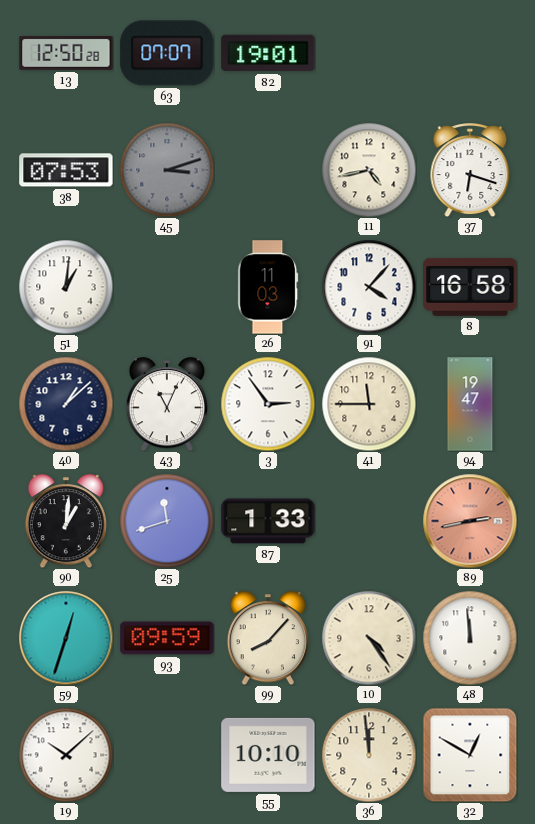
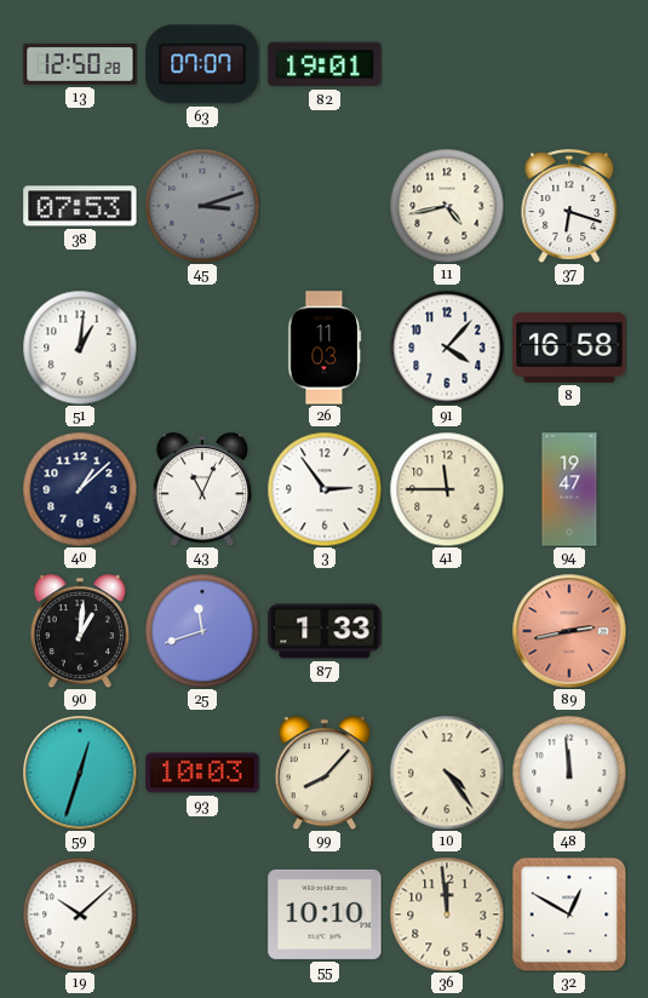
93: 09:59 -> 10:03
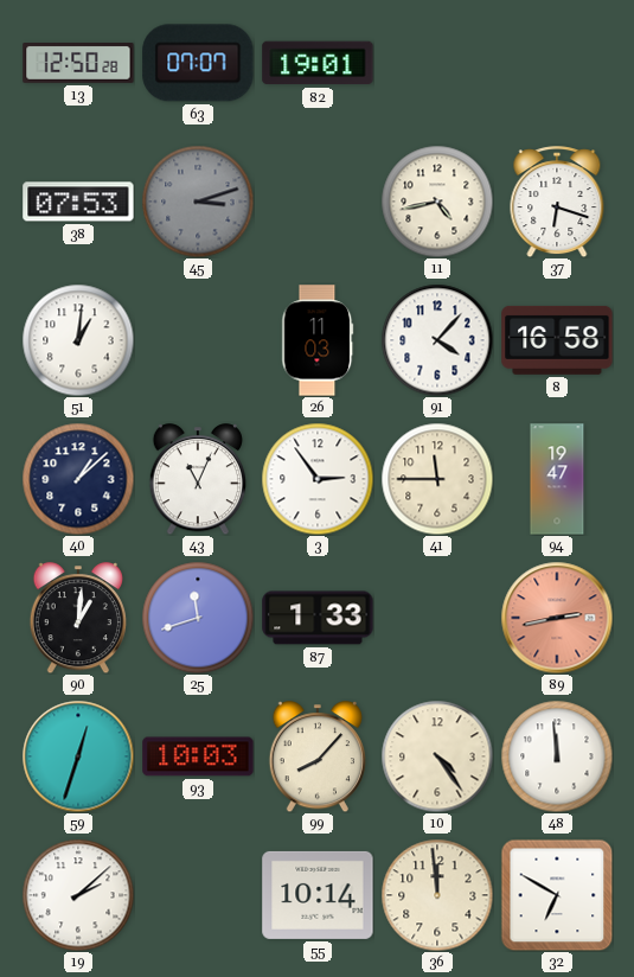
19: 10:08 -> 2:08
55: 10:10 -> 10:14
32: 12:50 -> 6:50
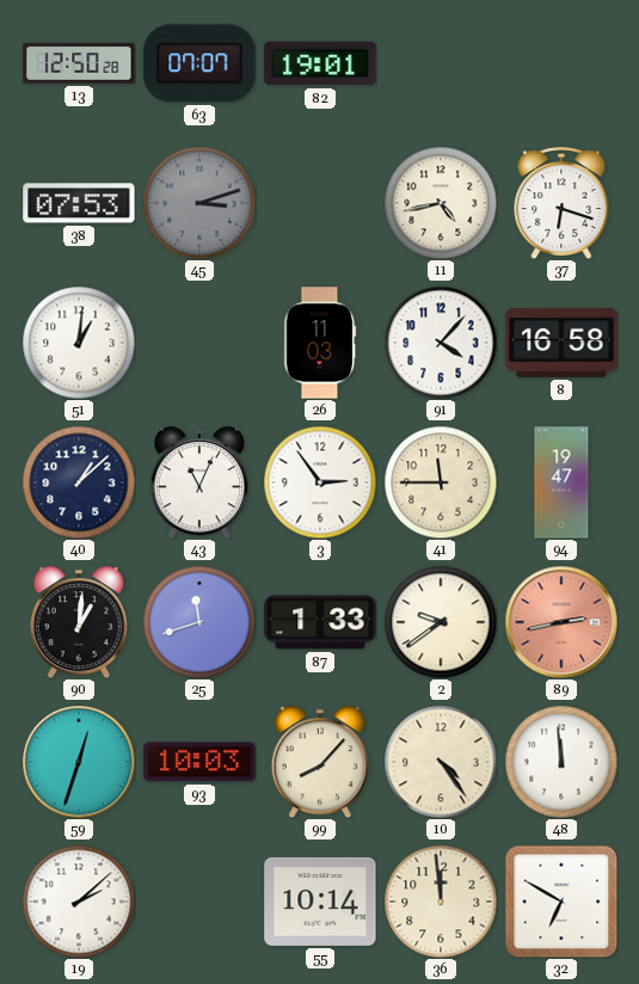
2: none -> 9:39
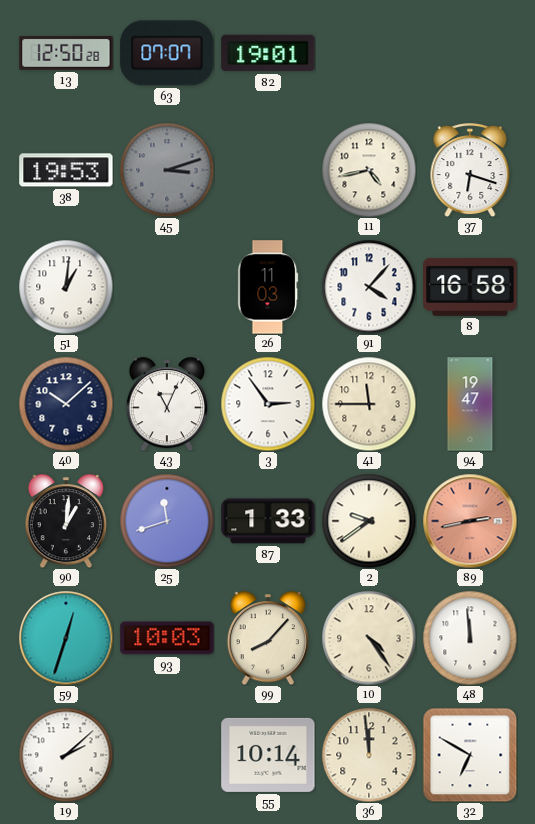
38: 07:53 -> 19:53
40: 1:08 -> 10:08
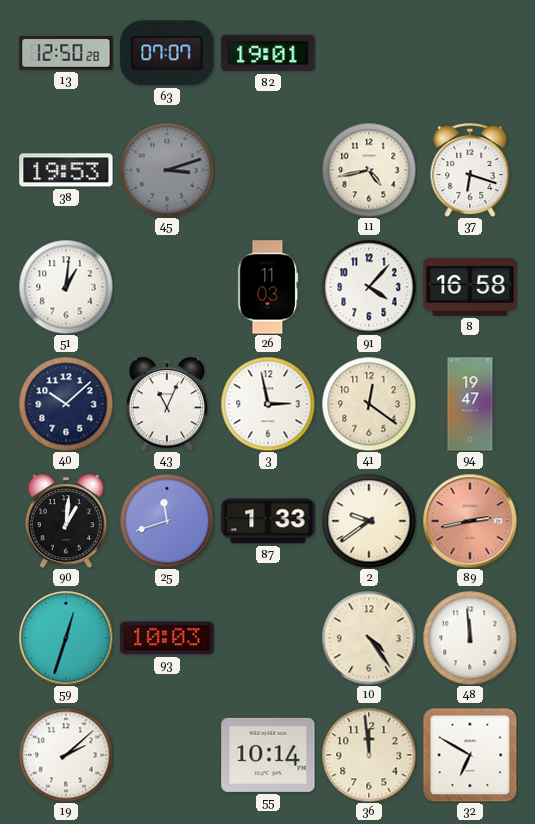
3: 2:54 -> 2:58
41: 11:45 -> 12:21
99: 8:07 -> none
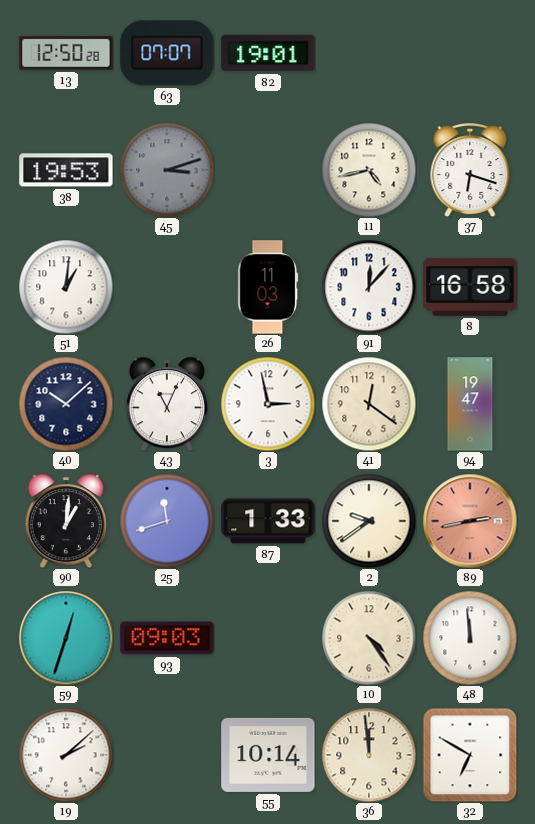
91: 4:07 -> 12:07
93: 10:03 -> 09:03
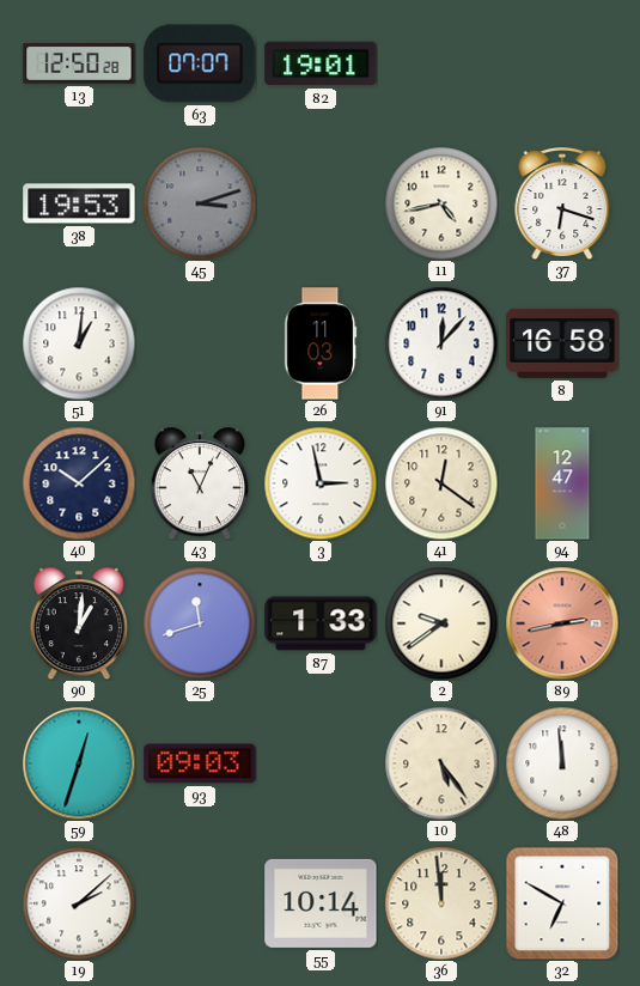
94: 19:47 -> 12:47
10: 4:24 -> 5:24
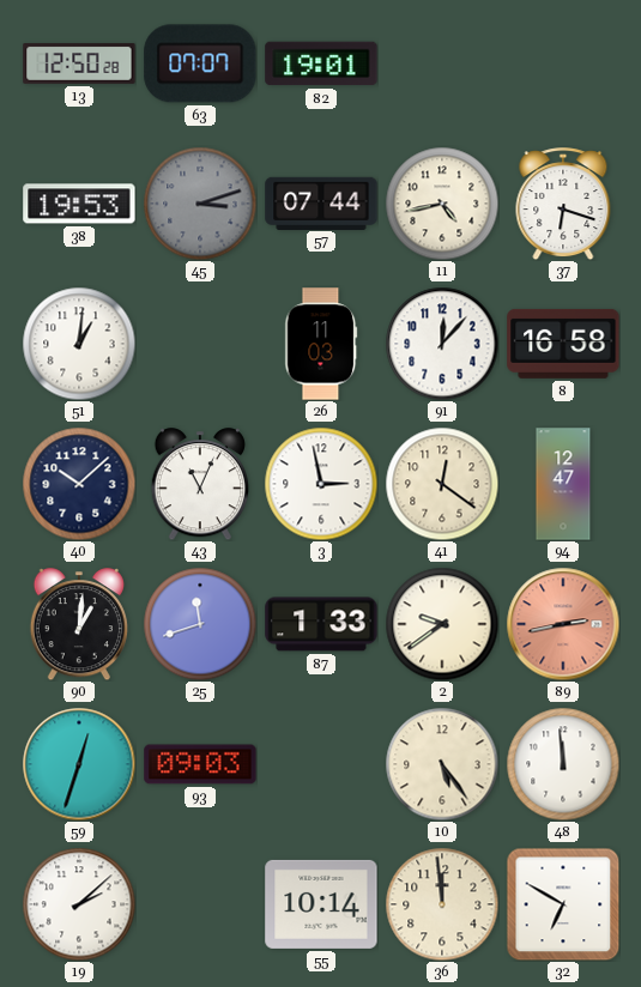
57: none -> 07:44
